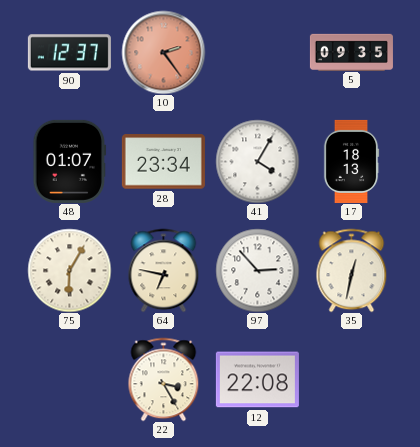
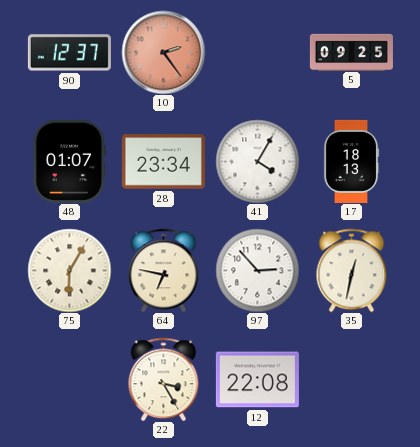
5: 09:35 -> 09:25
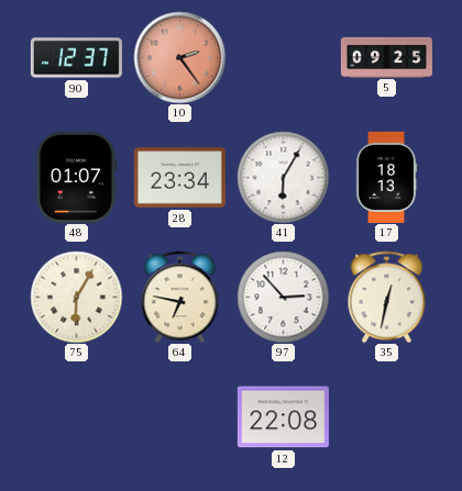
41: 4:05 -> 6:05
22: 3:25 -> none
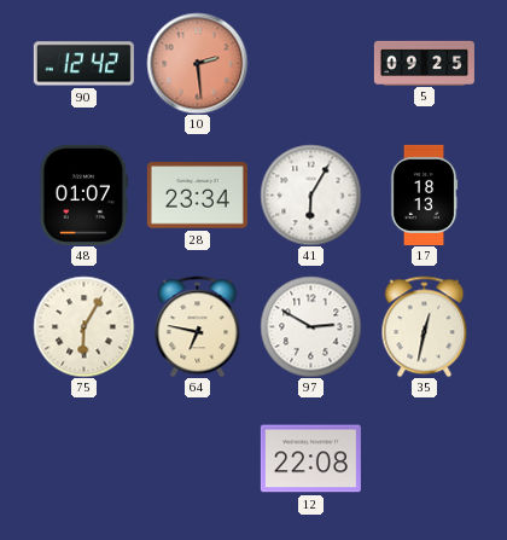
90: 12:37 -> 12:42
10: 2:24 -> 2:29
97: 2:53 -> 2:50
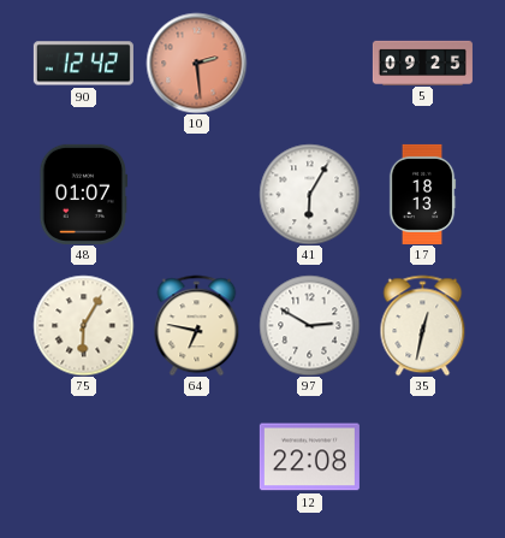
28: 23:34 -> none
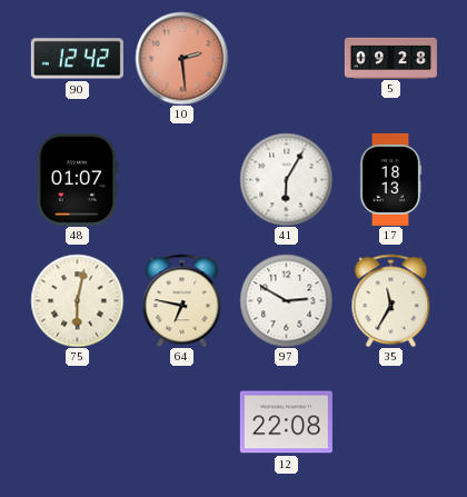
5: 09:25 -> 09:28
75: 6:05 -> 6:02
35: 12:32 -> 11:35
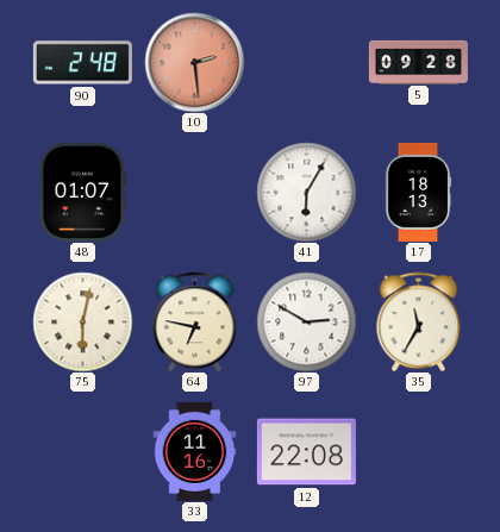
90: 12:42 -> 2:48
33: none -> 11:16
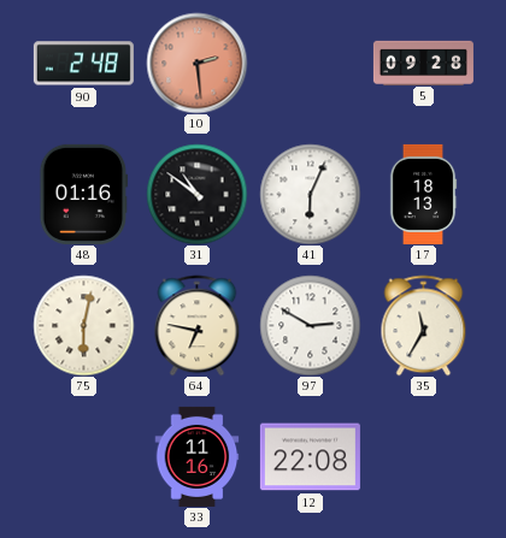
48: 01:07 -> 01:16
31: none -> 10:51
41: 6:05 -> 6:04
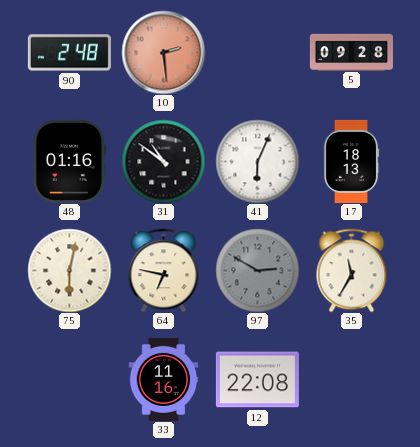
97 dial: white -> grey
